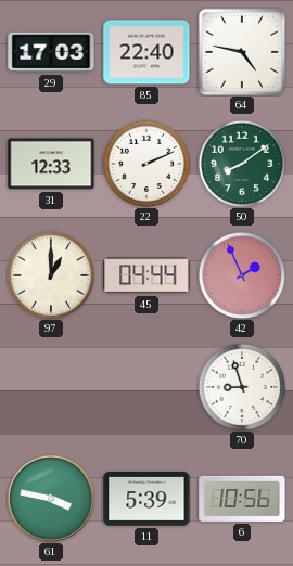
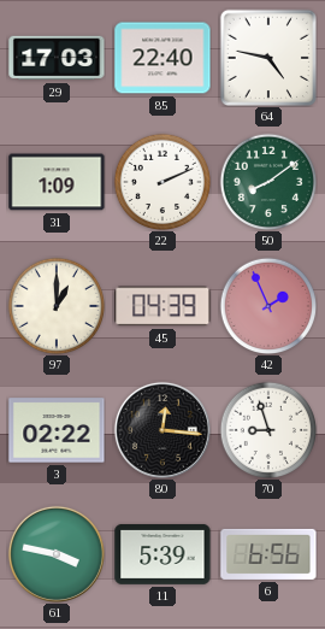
31: 12:33 -> 1:09
45: 04:44 -> 04:39
3: none -> 02:22
80: none -> 12:16
6: 10:56 -> 6:56
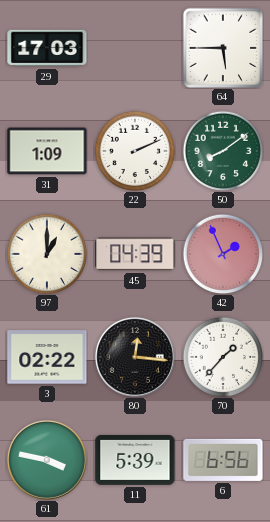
85: 22:40 -> none
64: 4:47 -> 5:45
70: 8:57 -> 1:37
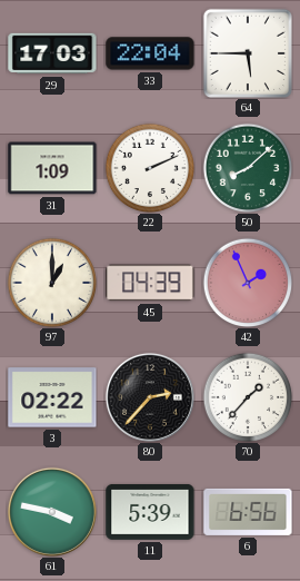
33: none -> 22:04
50: 8:09 -> 8:08
80: 12:16 -> 2:37
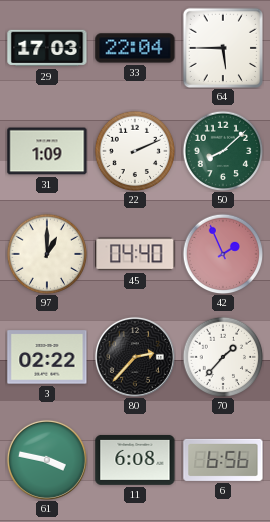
45: 04:39 -> 04:40
11: 5:39 -> 6:08
